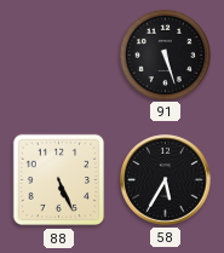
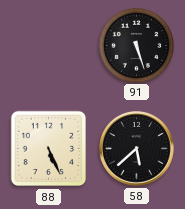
58: 5:35 -> 5:38
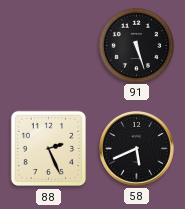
88: 5:26 -> 2:26
58: 5:38 -> 5:41
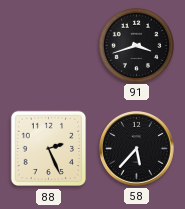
91: 5:27 -> 3:42
58: 5:41 -> 5:37
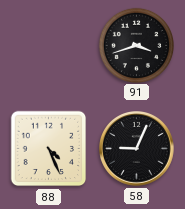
88: 2:26 -> 4:26
58: 5:37 -> 9:04
